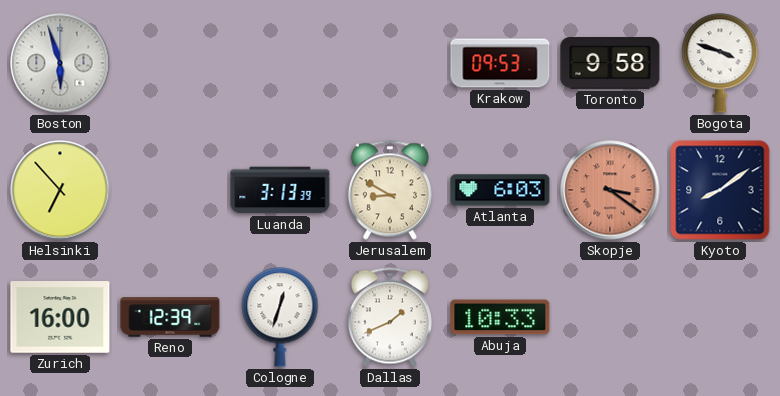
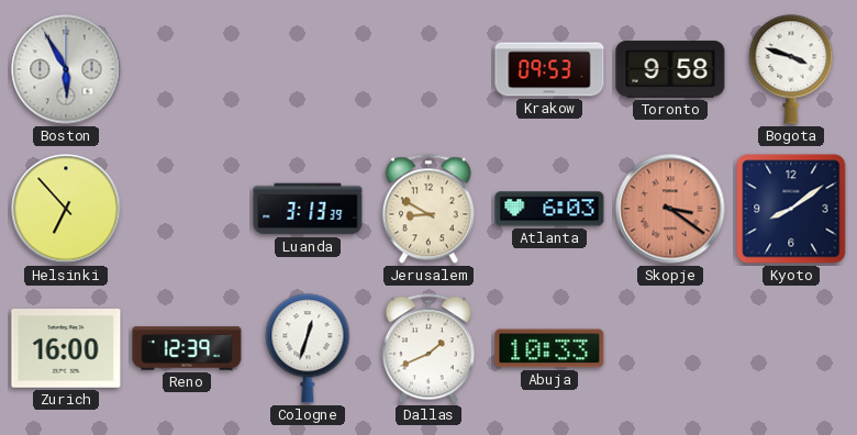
Boston: 5:57 -> 5:55
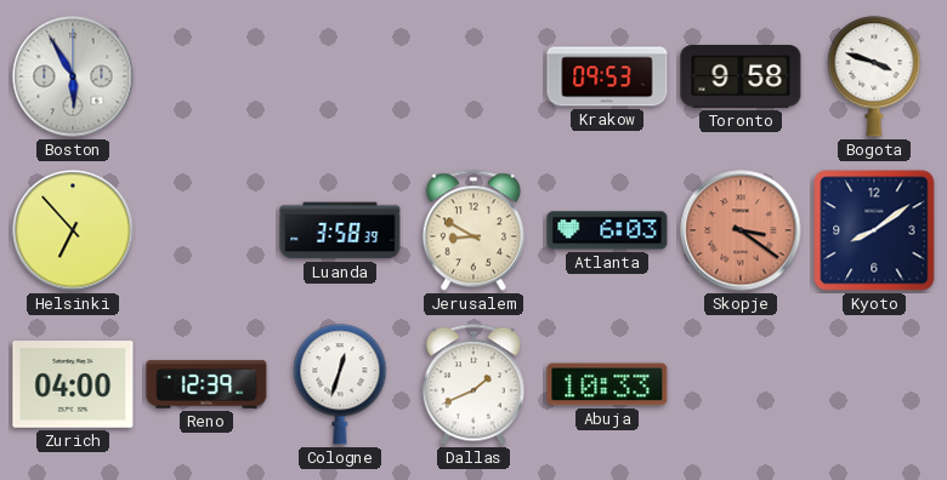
Luanda: 3:13 -> 3:58
Zurich: 16:00 -> 04:00
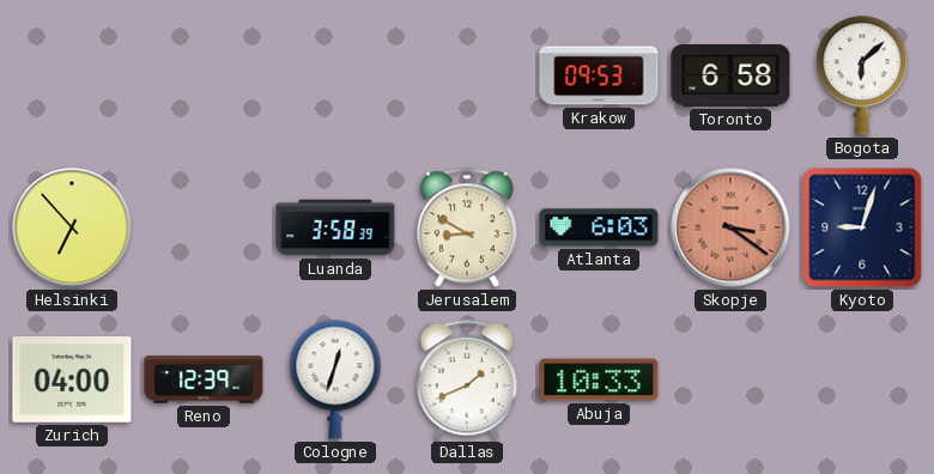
Boston: 5:55 -> none
Toronto: 9:58 -> 6:58
Bogota: 3:48 -> 6:08
Kyoto: 8:09 -> 9:03
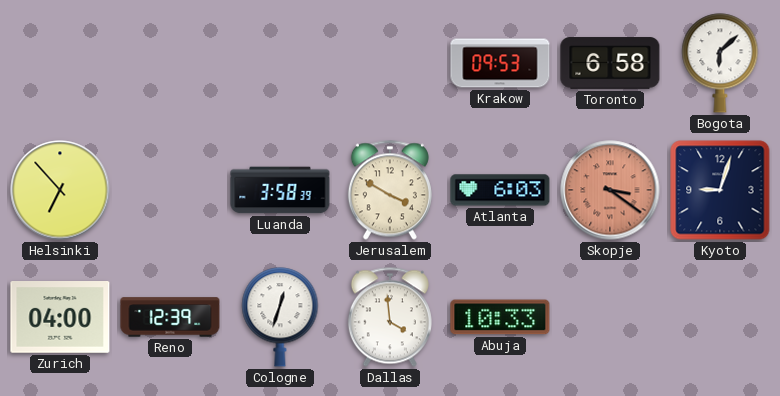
Jerusalem: 8:50 -> 3:50
Dallas: 1:41 -> 3:59
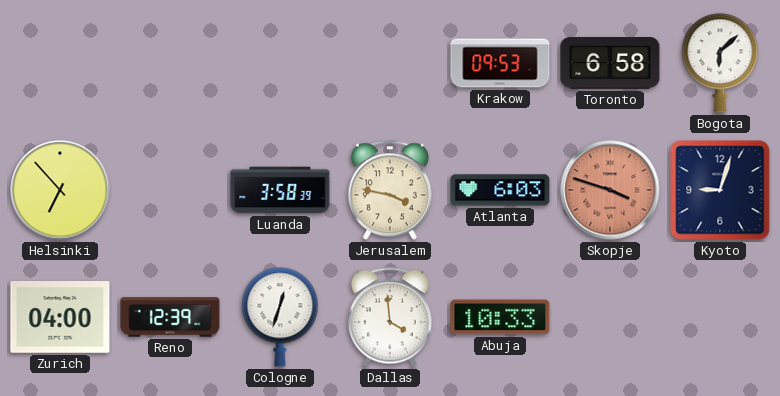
Jerusalem: 3:50 -> 3:47
Skopje: 3:21 -> 3:48
